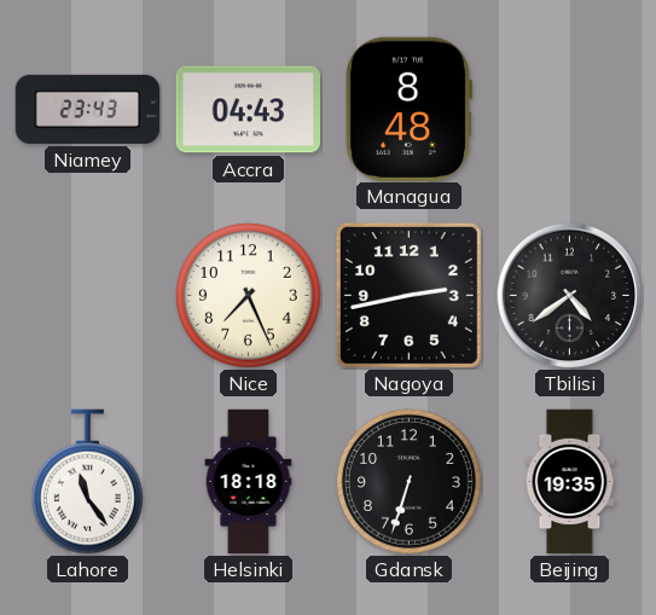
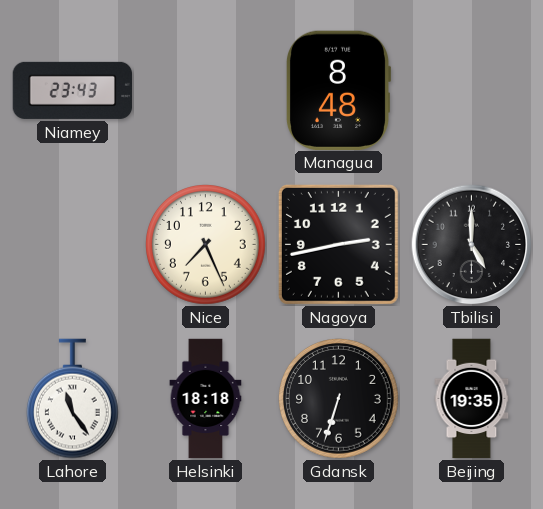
Accra: 04:43 -> none
Tbilisi: 4:39 -> 5:00
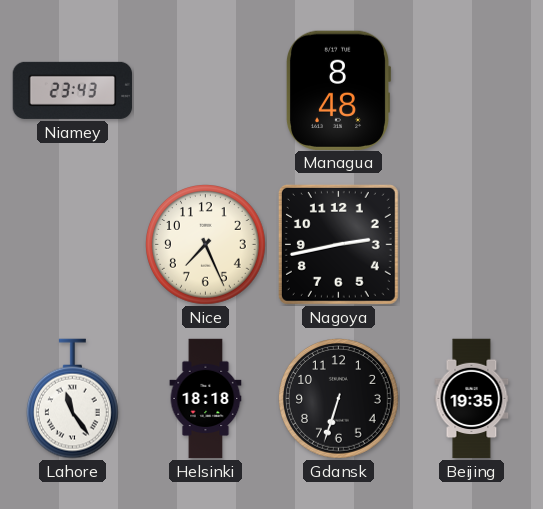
Tbilisi: 5:00 -> none
